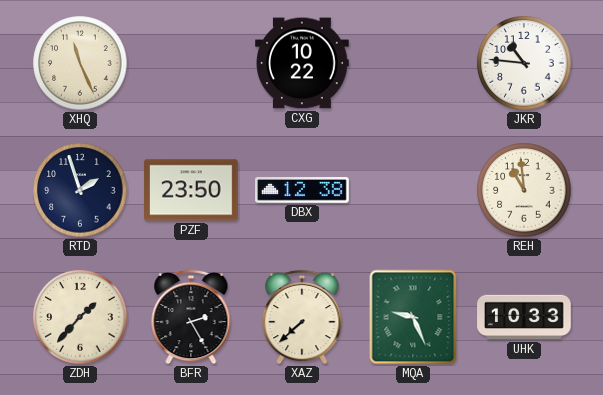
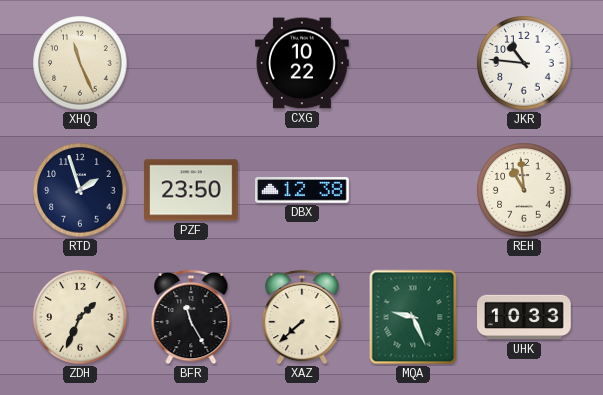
ZDH: 1:37 -> 1:34
BFR: 2:25 -> 11:25
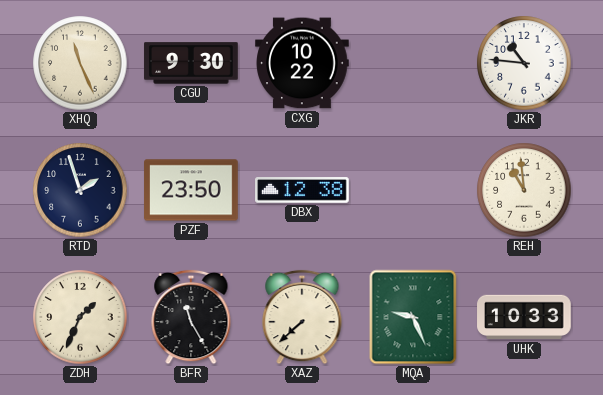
CGU: none -> 9:30
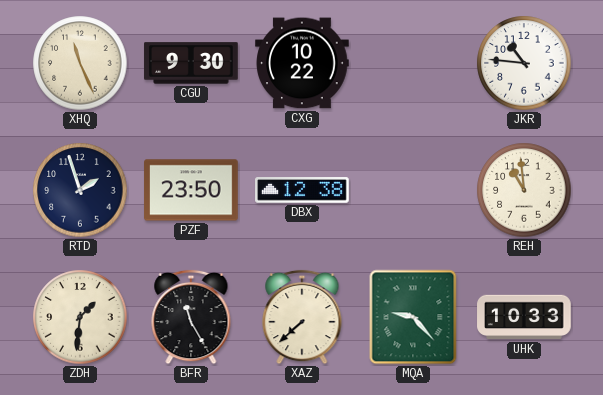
ZDH: 1:34 -> 1:31
MQA: 9:26 -> 9:23
